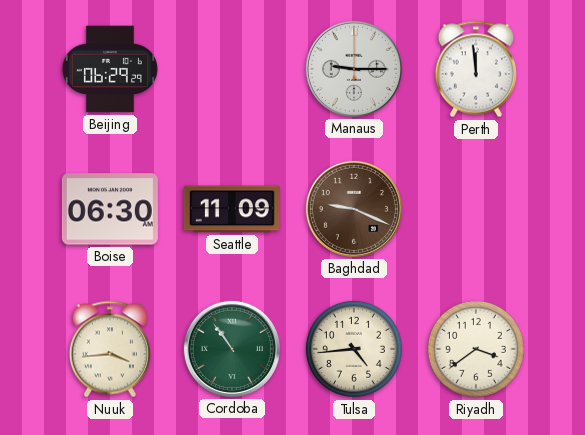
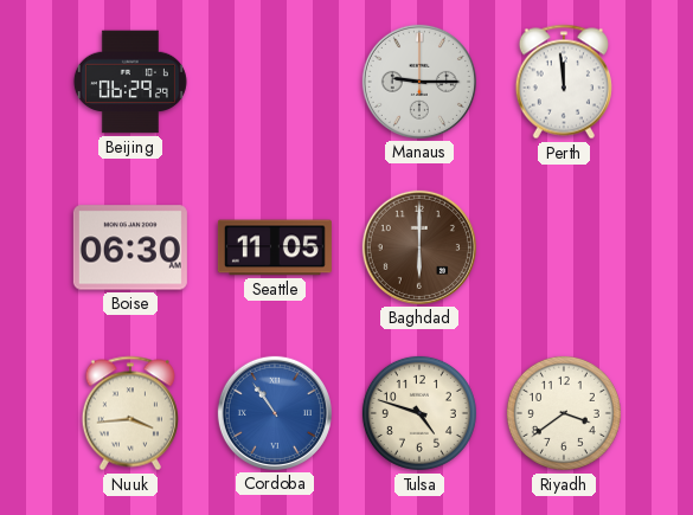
Seattle: 11:09 -> 11:05
Baghdad: 9:19 -> 6:00
Cordoba dial: green -> blue
Tulsa: 4:44 -> 4:48
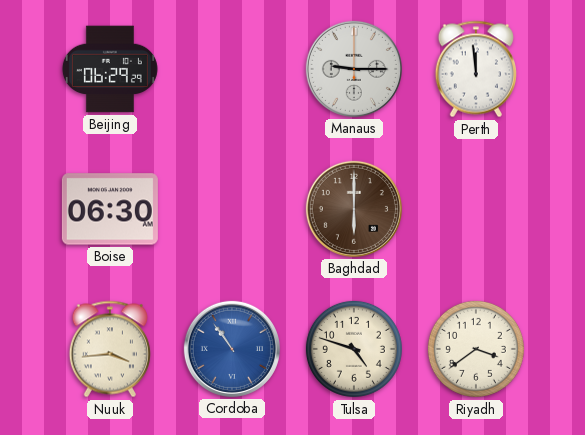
Seattle: 11:05 -> none
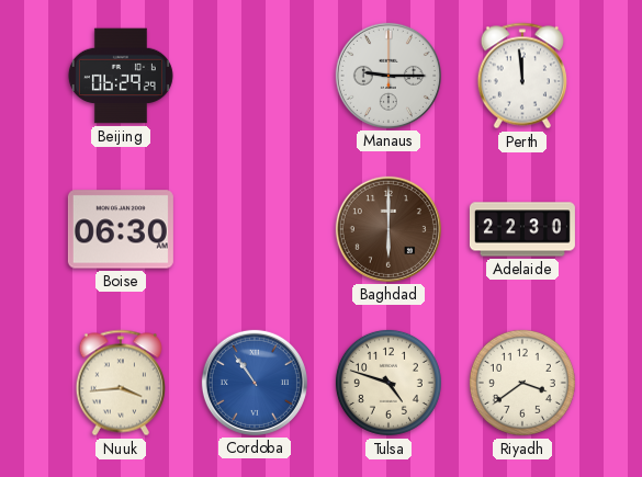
Adelaide: none -> 22:30
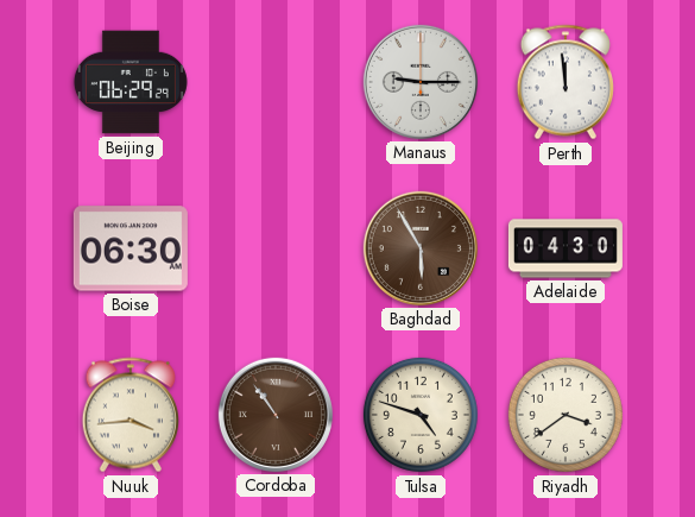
Baghdad: 6:00 -> 5:55
Adelaide: 22:30 -> 04:30
Cordoba dial: blue -> brown
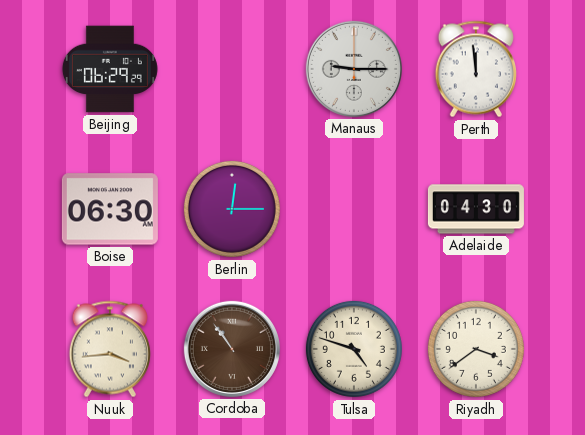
Berlin: none -> 12:15
Baghdad: 5:55 -> none
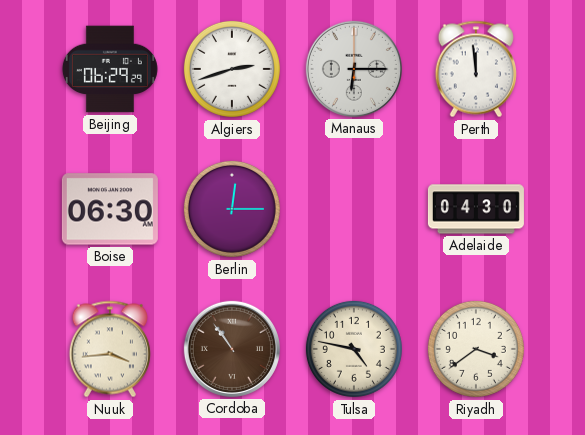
Algiers: none -> 2:42
Manaus: 9:15 -> 6:15
Tulsa: 4:48 -> 4:47
